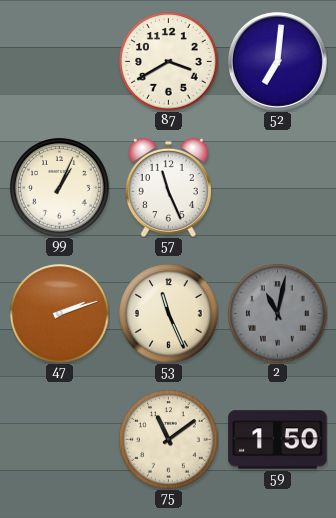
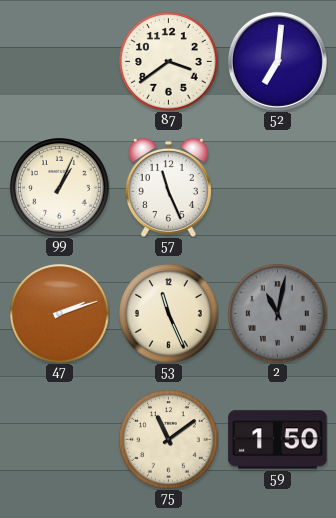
87: 3:40 -> 3:39
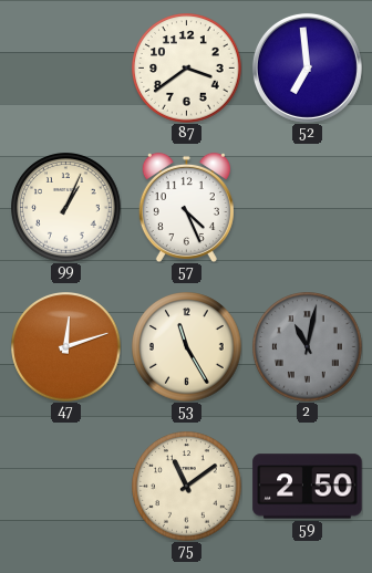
52: 7:01 -> 6:59
57: 11:26 -> 4:26
47: 2:12 -> 12:12
53: 11:26 -> 11:25
59: 1:50 -> 2:50
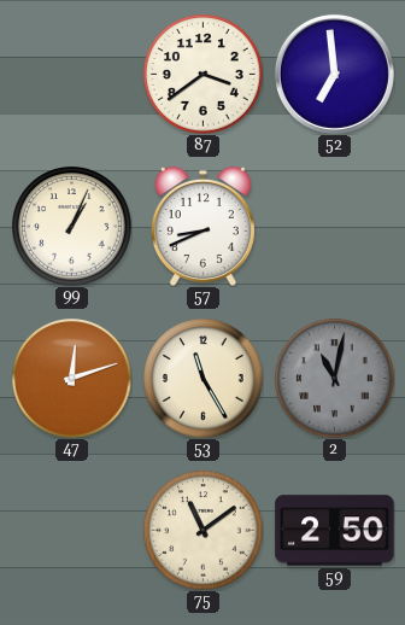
57: 4:26 -> 8:41
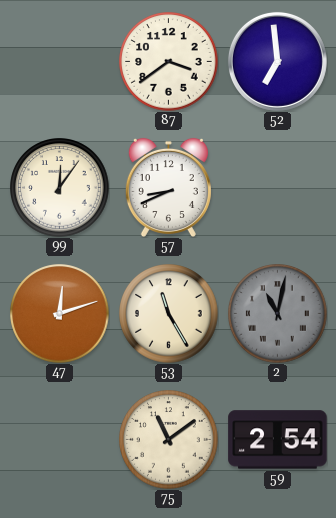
99: 1:04 -> 12:06
59: 2:50 -> 2:54
